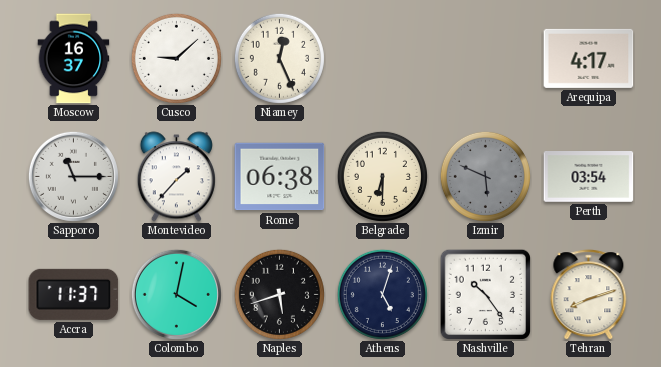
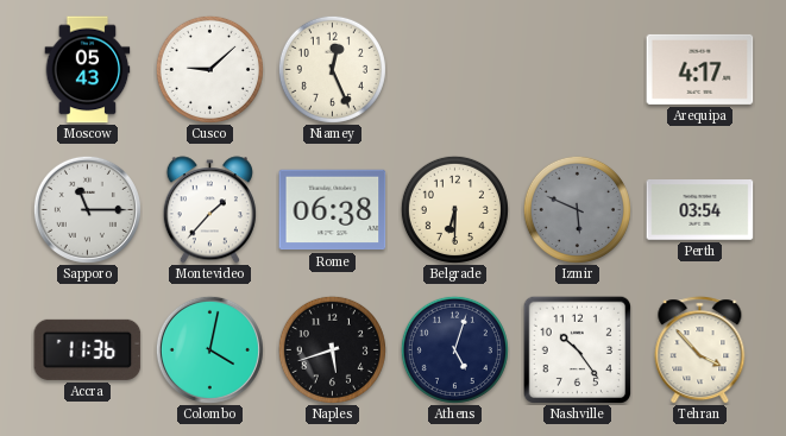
Moscow: 16:37 -> 05:43
Accra: 11:37 -> 11:36
Tehran: 8:12 -> 3:53
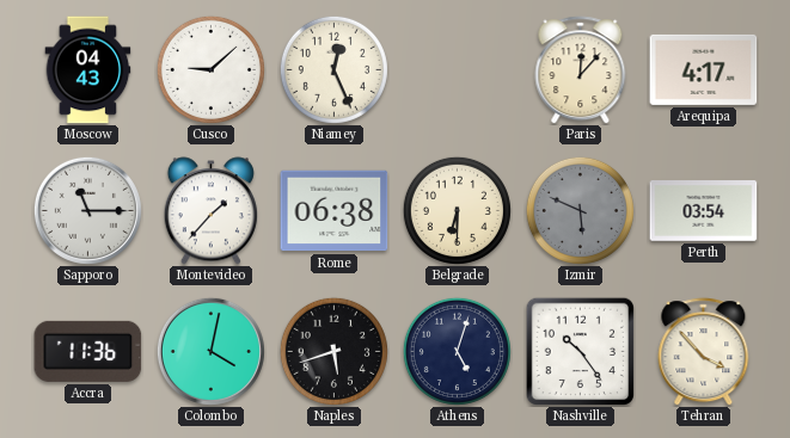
Moscow: 05:43 -> 04:43
Paris: none -> 12:07
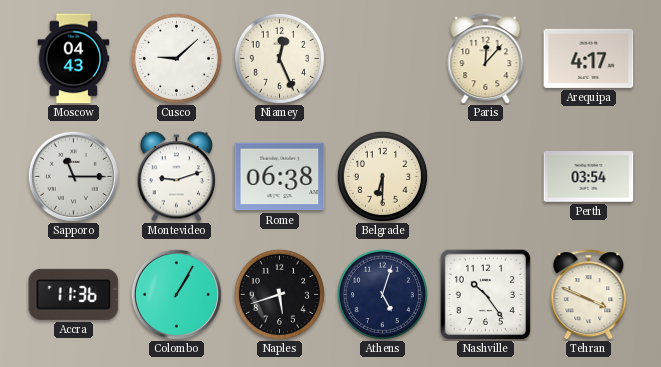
Montevideo: 1:37 -> 9:12
Izmir: 5:49 -> none
Colombo: 4:02 -> 1:05
Tehran: 3:53 -> 3:49
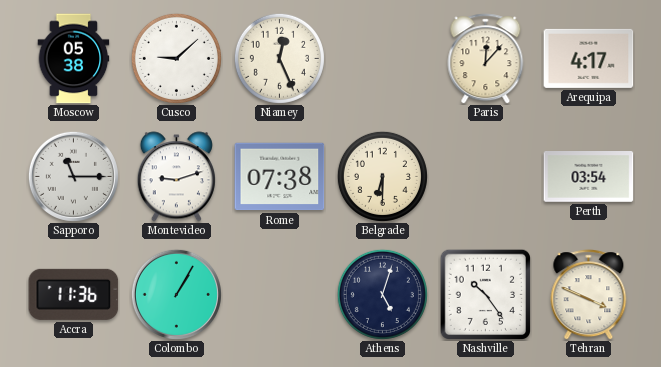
Moscow: 04:43 -> 05:38
Rome: 06:38 -> 07:38
Naples: 5:42 -> none
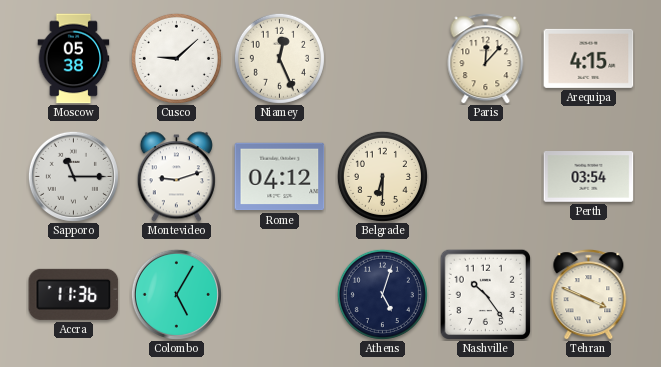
Arequipa: 4:17 -> 4:15
Rome: 07:38 -> 04:12
Colombo: 1:05 -> 5:05
